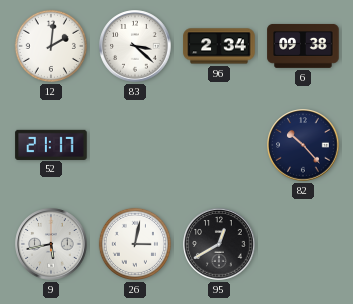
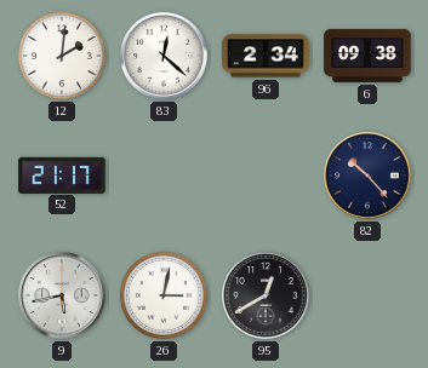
83: 3:22 -> 12:22
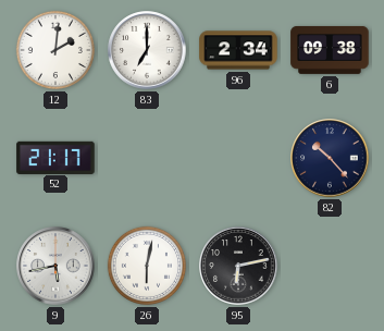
83: 12:22 -> 7:00
26: 3:02 -> 6:02
95: 12:40 -> 6:13
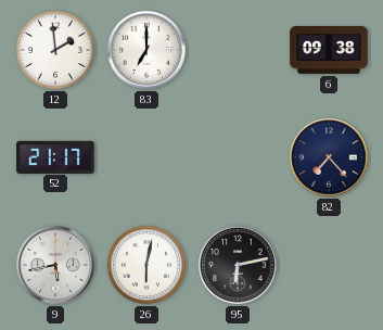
12: 2:01 -> 1:59
96: 2:34 -> none
82: 10:23 -> 7:23
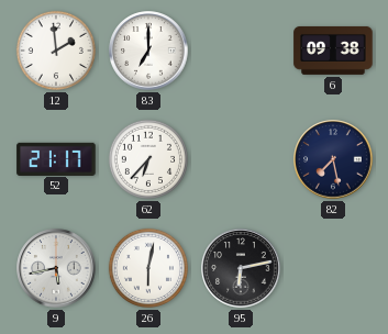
62: none -> 6:37
82: 7:23 -> 7:28
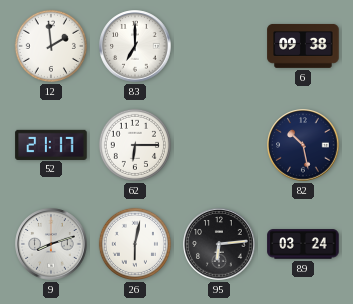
62: 6:37 -> 6:15
82: 7:28 -> 10:28
9: 5:43 -> 8:12
95: 6:13 -> 6:14
89: none -> 03:24
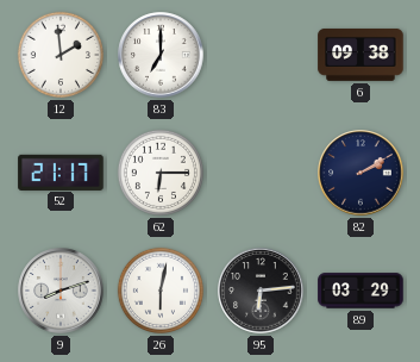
82: 10:28 -> 2:10
89: 03:24 -> 03:29
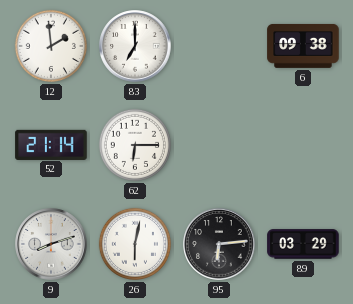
52: 21:17 -> 21:14
82: 2:10 -> none
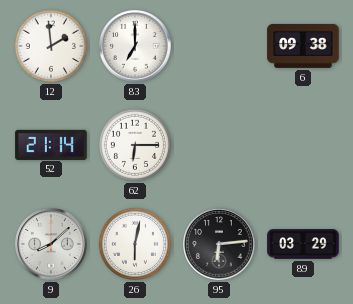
9: 8:12 -> 8:08
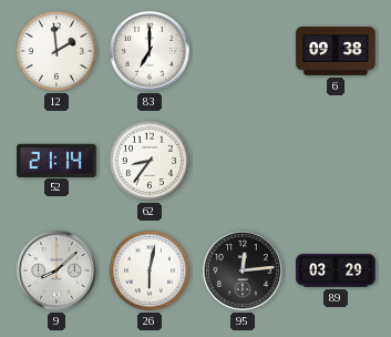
62: 6:15 -> 8:36
95: 6:14 -> 12:14
